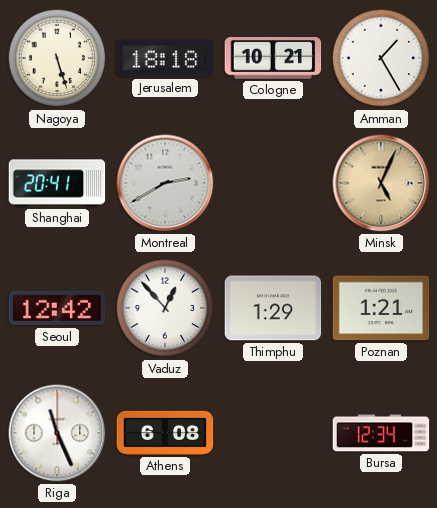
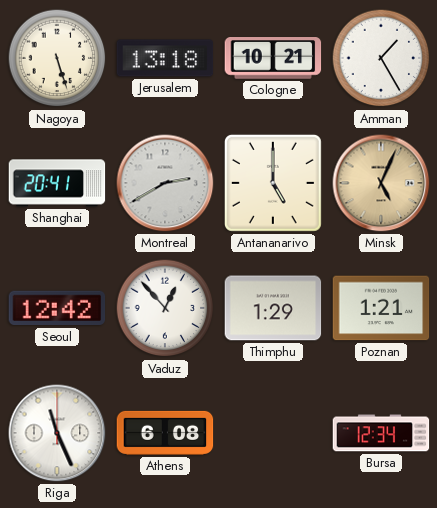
Jerusalem: 18:18 -> 13:18
Antananarivo: none -> 5:00
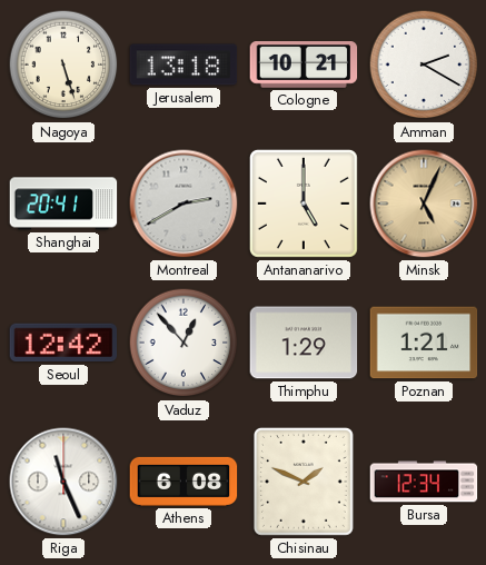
Amman: 1:25 -> 2:20
Chisinau: none -> 1:49
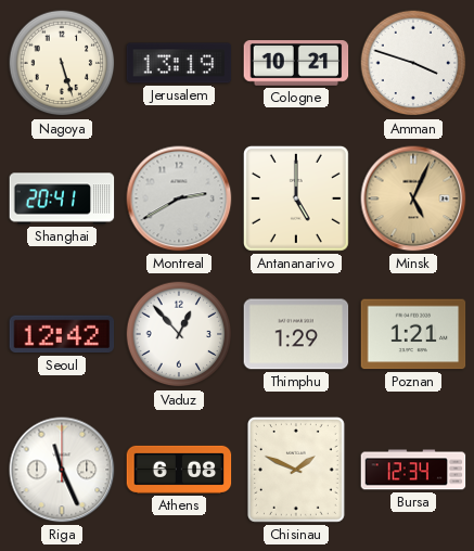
Jerusalem: 13:18 -> 13:19
Amman: 2:20 -> 3:48
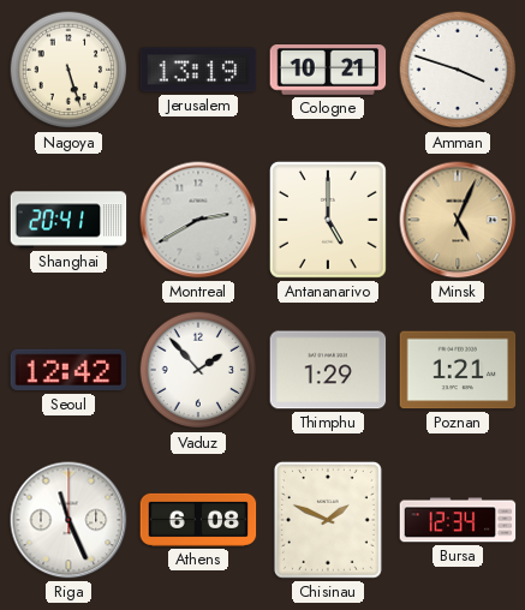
Vaduz: 12:53 -> 1:53
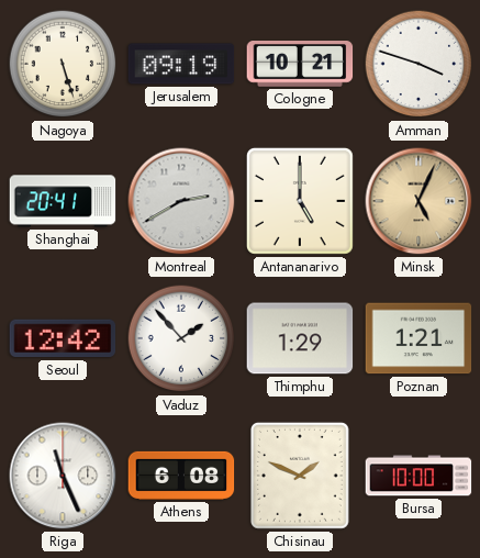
Jerusalem: 13:19 -> 09:19
Bursa: 12:34 -> 10:00
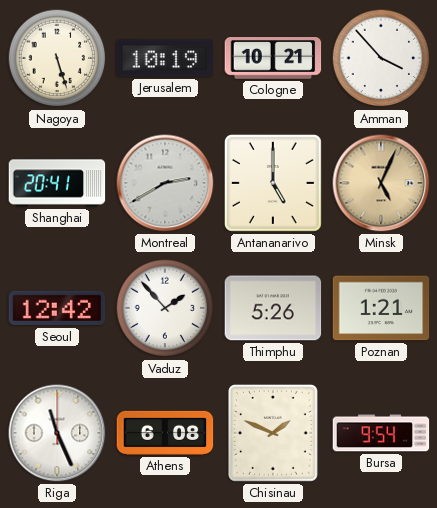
Jerusalem: 09:19 -> 10:19
Amman: 3:48 -> 3:53
Thimphu: 1:29 -> 5:26
Bursa: 10:00 -> 9:54
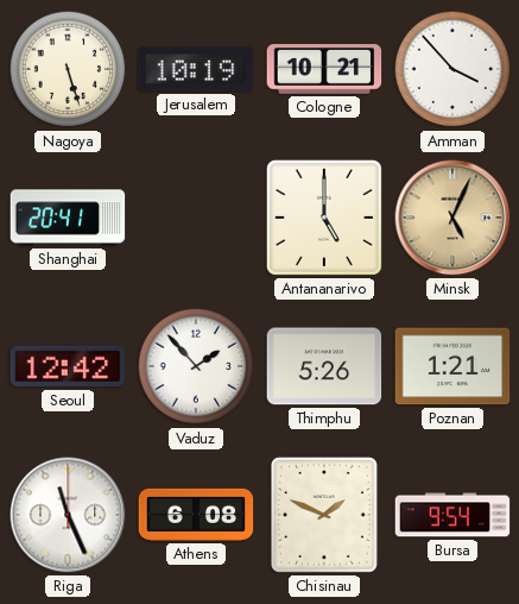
Montreal: 2:40 -> none
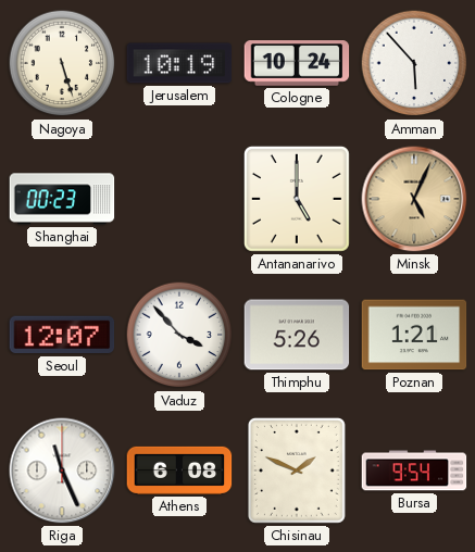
Cologne: 10:21 -> 10:24
Amman: 3:53 -> 5:53
Shanghai: 20:41 -> 00:23
Seoul: 12:42 -> 12:07
Vaduz: 1:53 -> 3:53
